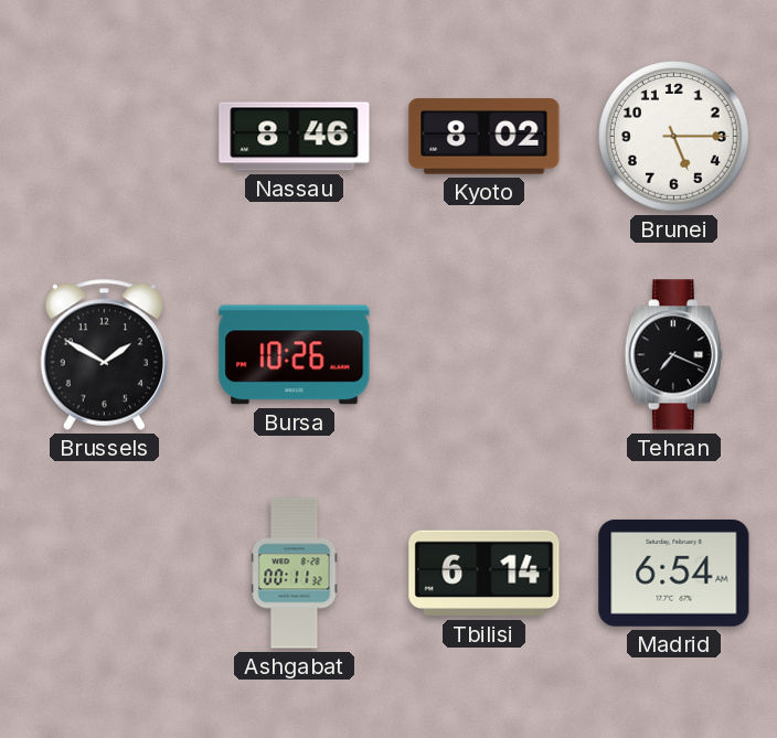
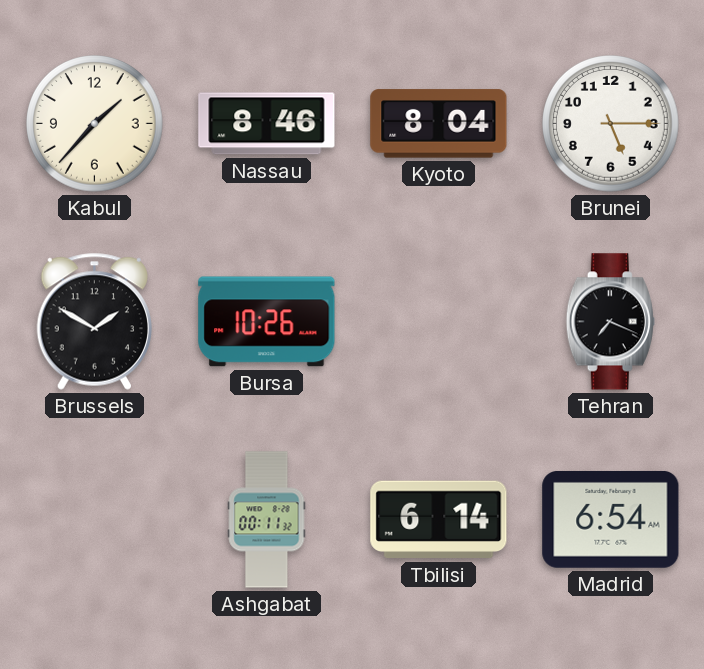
Kabul: none -> 1:37
Kyoto: 8:02 -> 8:04
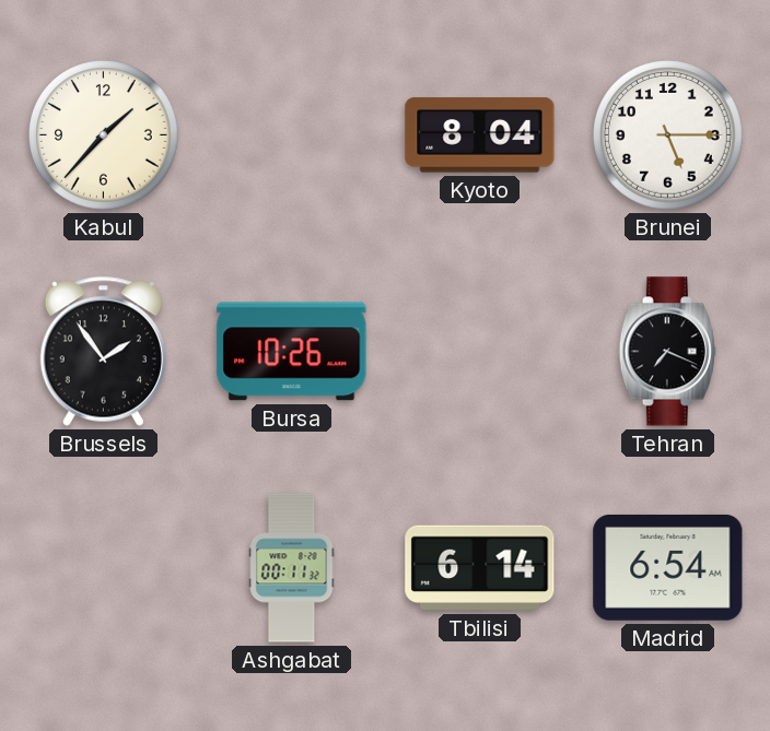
Nassau: 8:46 -> none
Brussels: 1:50 -> 1:54
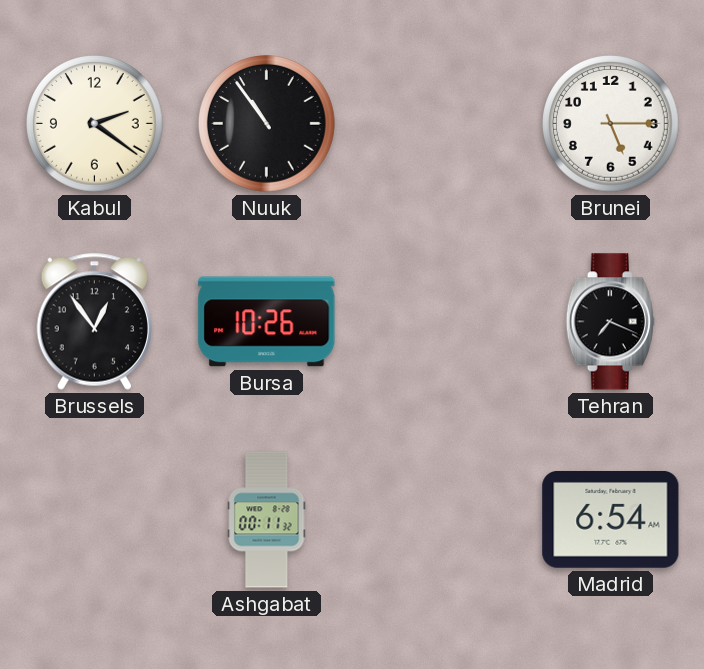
Kabul: 1:37 -> 2:21
Nuuk: none -> 10:54
Kyoto: 8:04 -> none
Brussels: 1:54 -> 12:54
Tbilisi: 6:14 -> none
